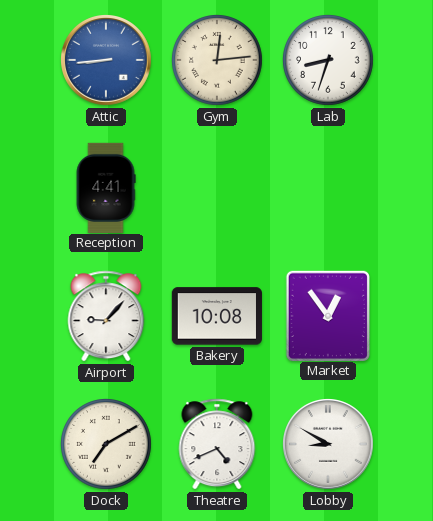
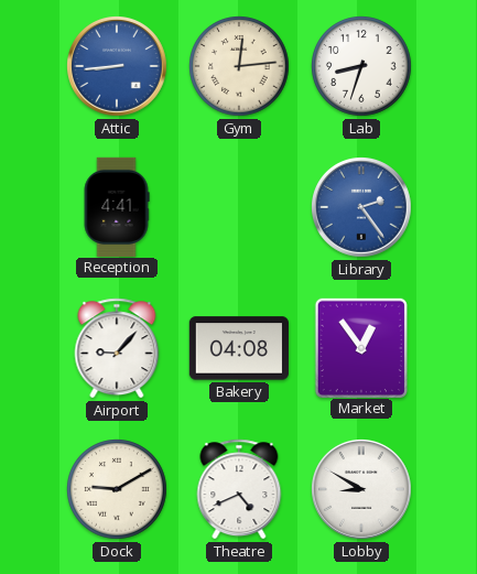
Library: none -> 2:24
Bakery: 10:08 -> 04:08
Dock: 7:10 -> 9:10
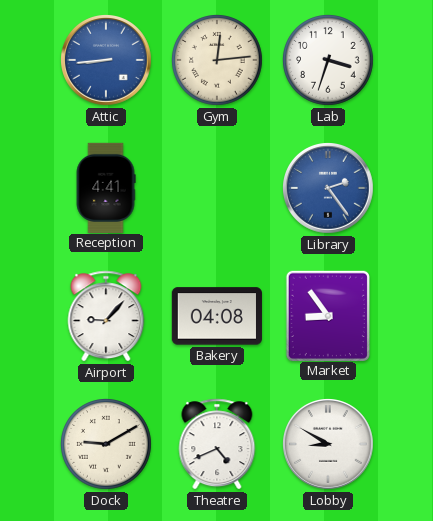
Lab: 8:33 -> 3:33
Market: 12:54 -> 8:54
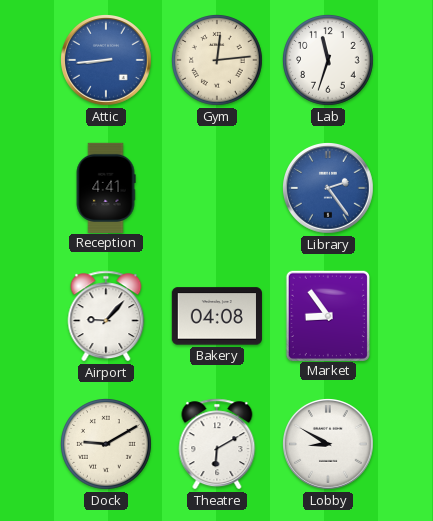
Lab: 3:33 -> 11:33
Theatre: 4:41 -> 6:10
